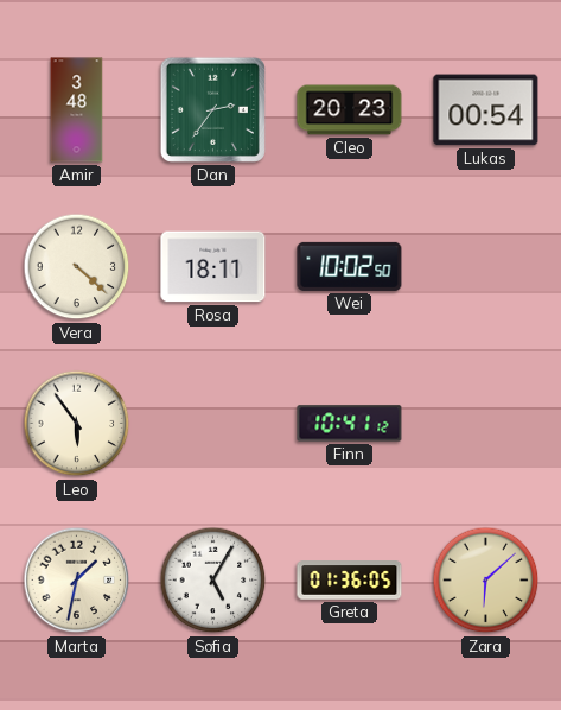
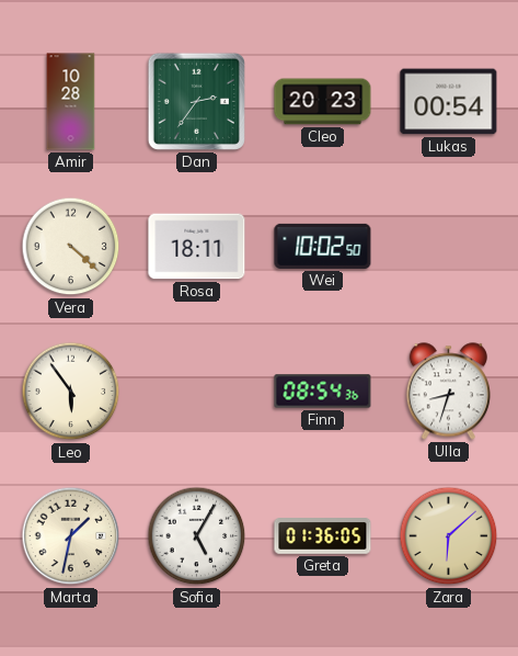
Amir: 3:48 -> 10:28
Finn: 10:41 -> 08:54
Ulla: none -> 8:33
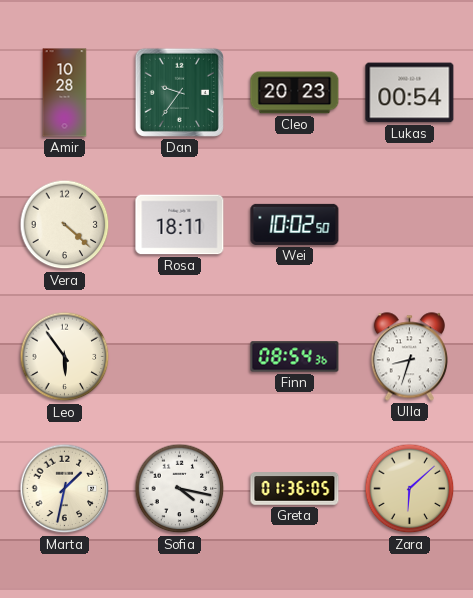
Dan: 2:36 -> 9:36
Sofia: 5:05 -> 4:17
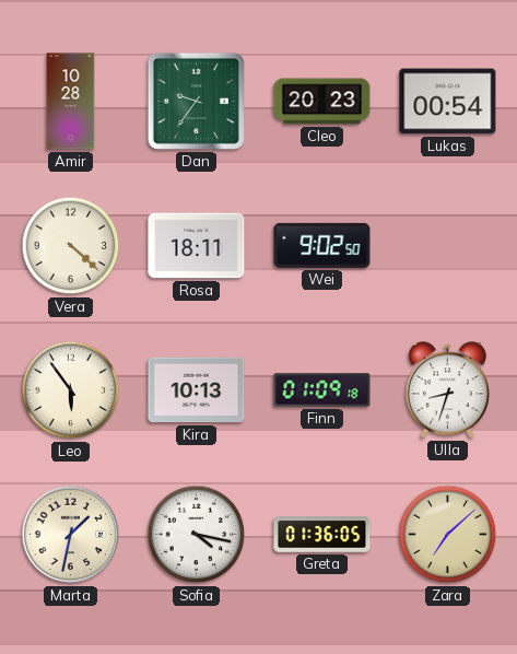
Wei: 10:02 -> 9:02
Kira: none -> 10:13
Finn: 08:54 -> 01:09
Zara: 6:08 -> 7:08
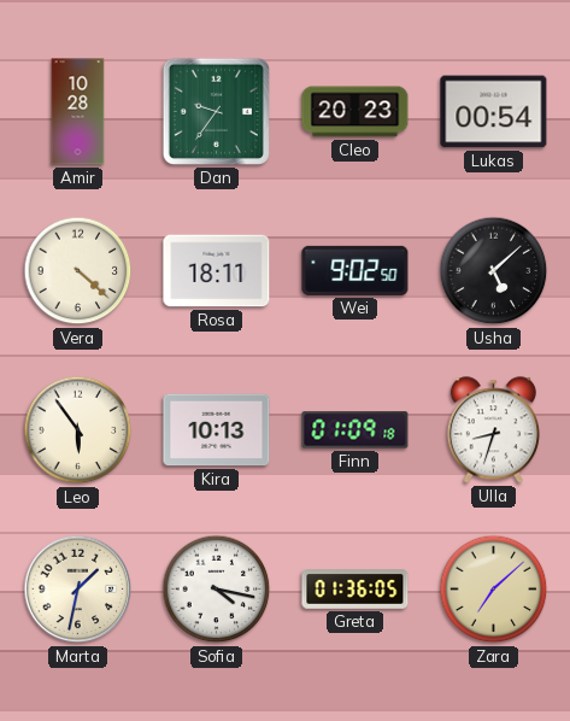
Usha: none -> 5:08
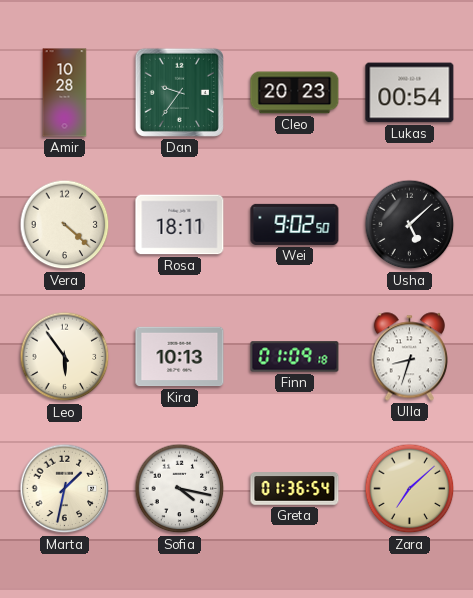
Greta: 01:36:05 -> 01:36:54
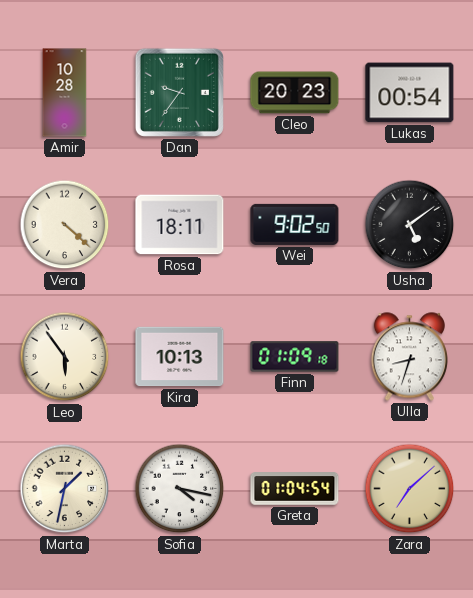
Usha: 5:08 -> 5:09
Greta: 01:36 -> 01:04
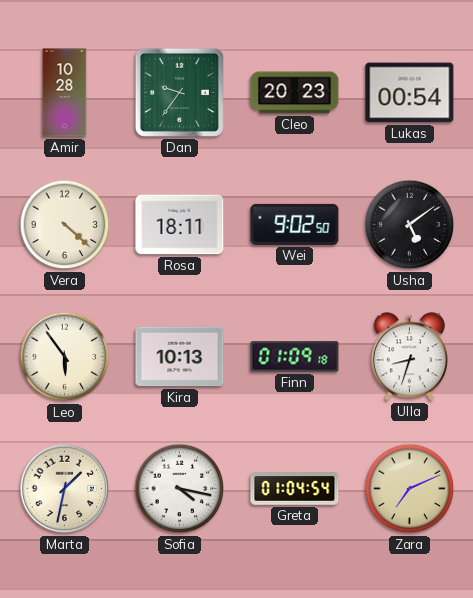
Zara: 7:08 -> 7:11
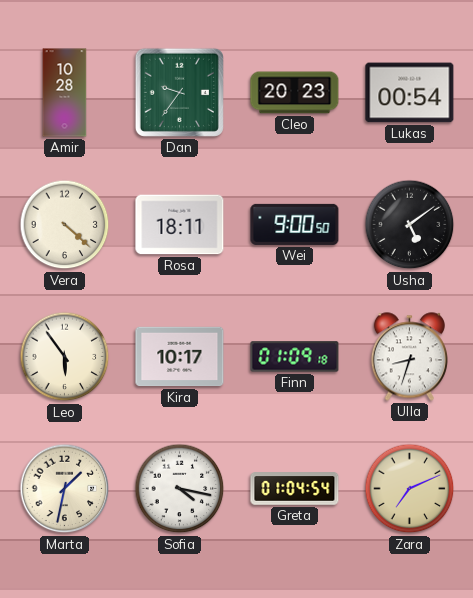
Wei: 9:02 -> 9:00
Kira: 10:13 -> 10:17
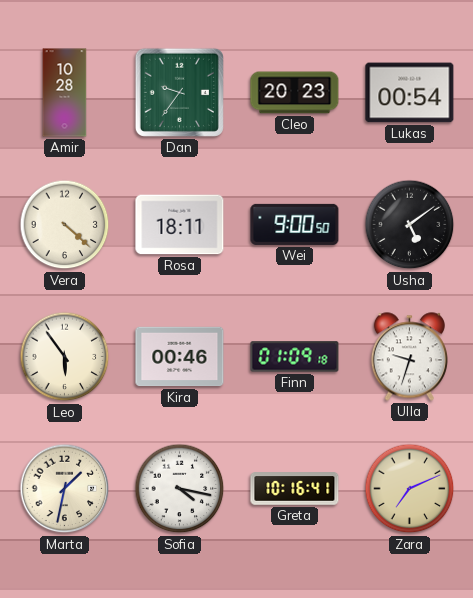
Kira: 10:17 -> 00:46
Ulla: 8:33 -> 9:33
Greta: 01:04 -> 10:16
